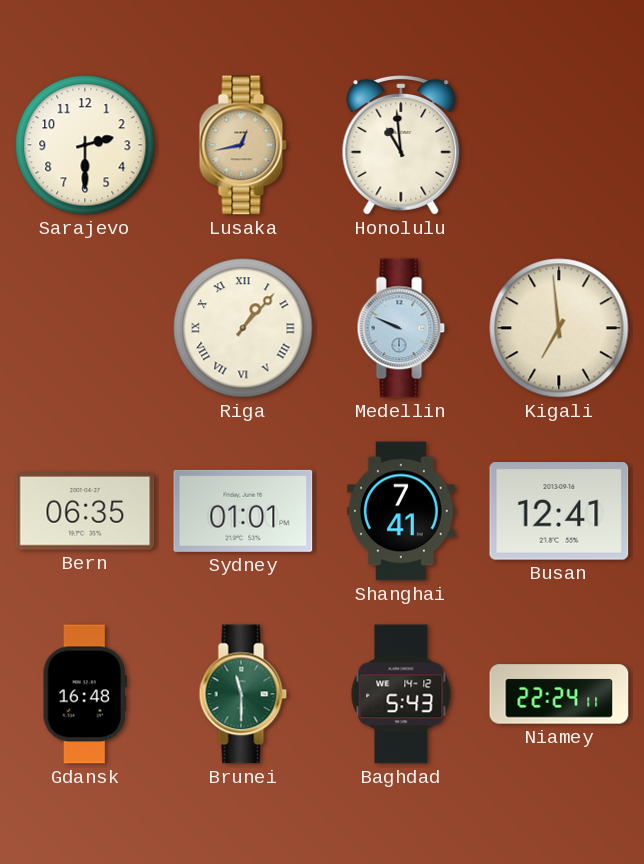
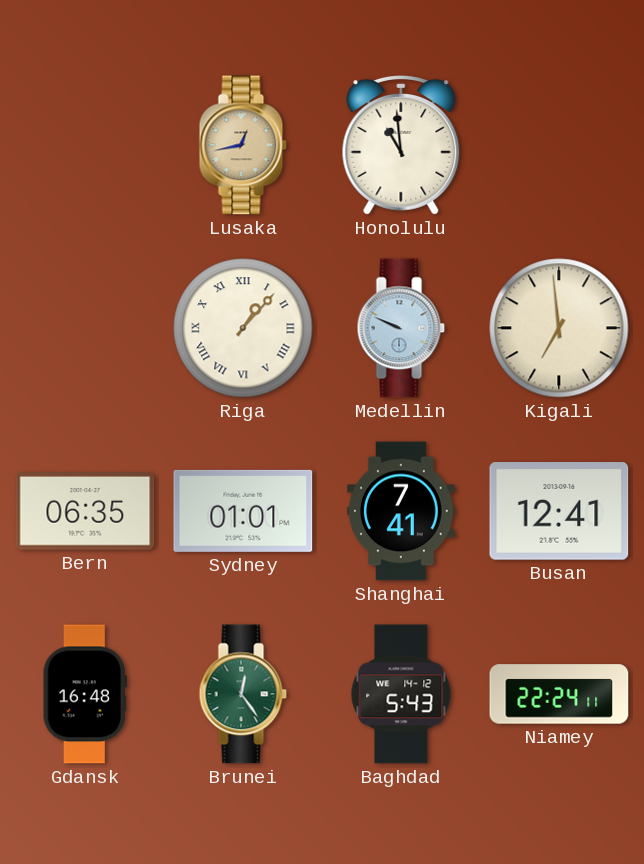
Sarajevo: 2:30 -> none
Brunei: 11:30 -> 12:24
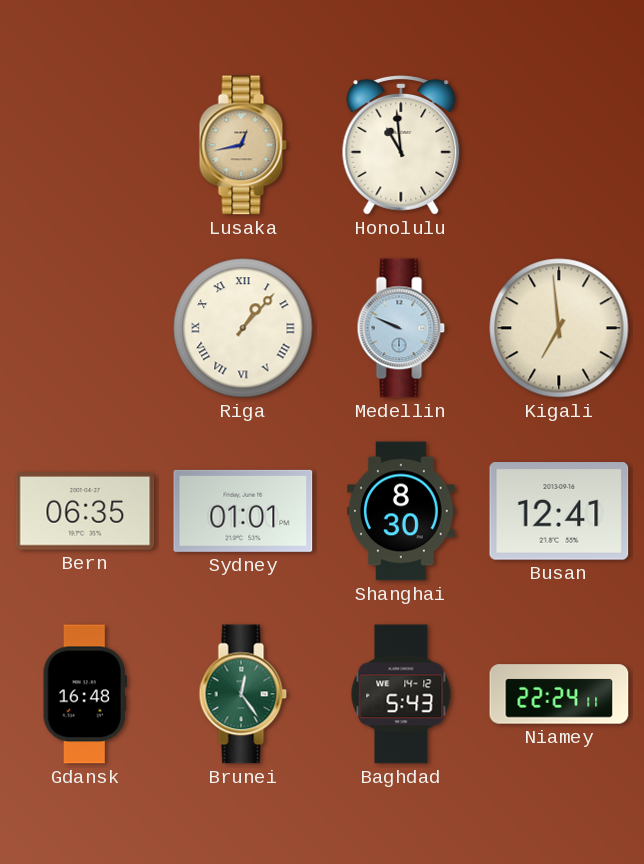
Shanghai: 7:41 -> 8:30
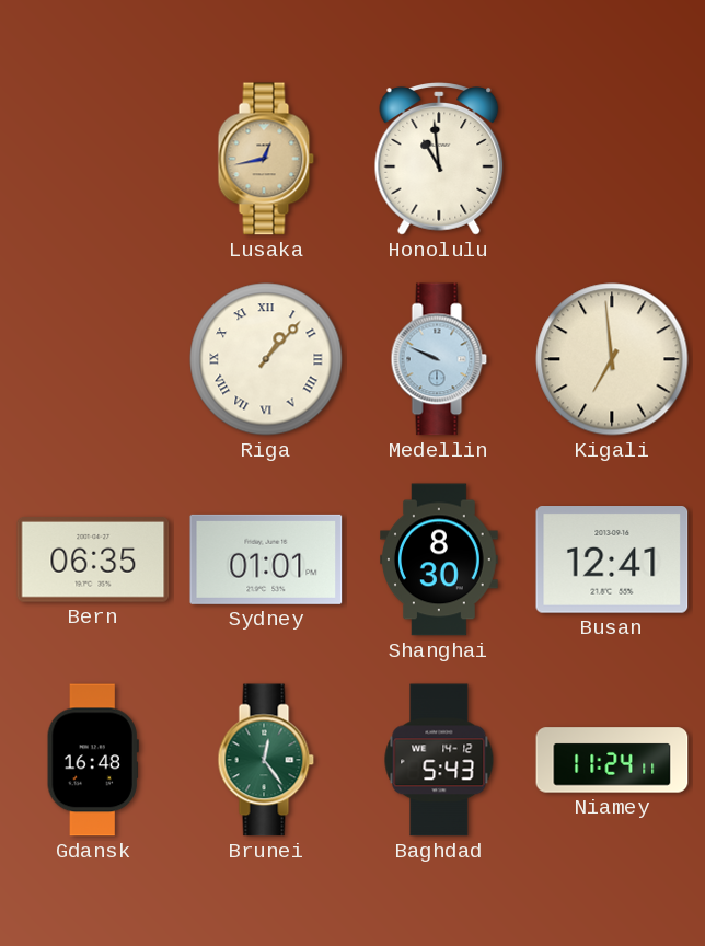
Niamey: 22:24 -> 11:24
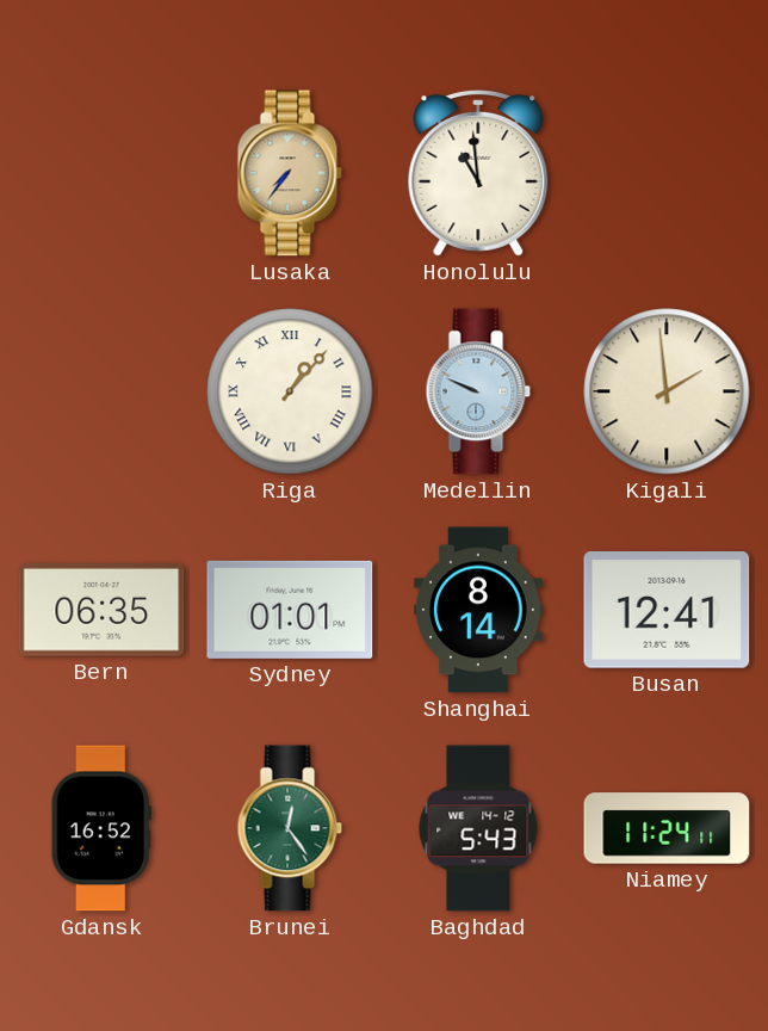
Lusaka: 12:43 -> 7:36
Kigali: 6:59 -> 1:59
Shanghai: 8:30 -> 8:14
Gdansk: 16:48 -> 16:52
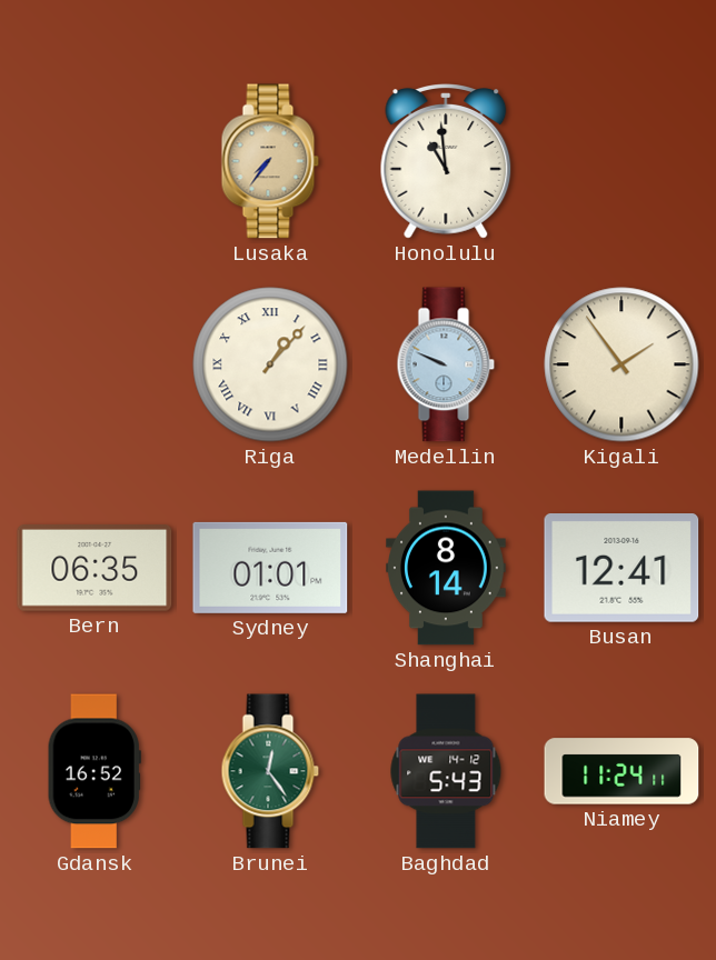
Kigali: 1:59 -> 1:54
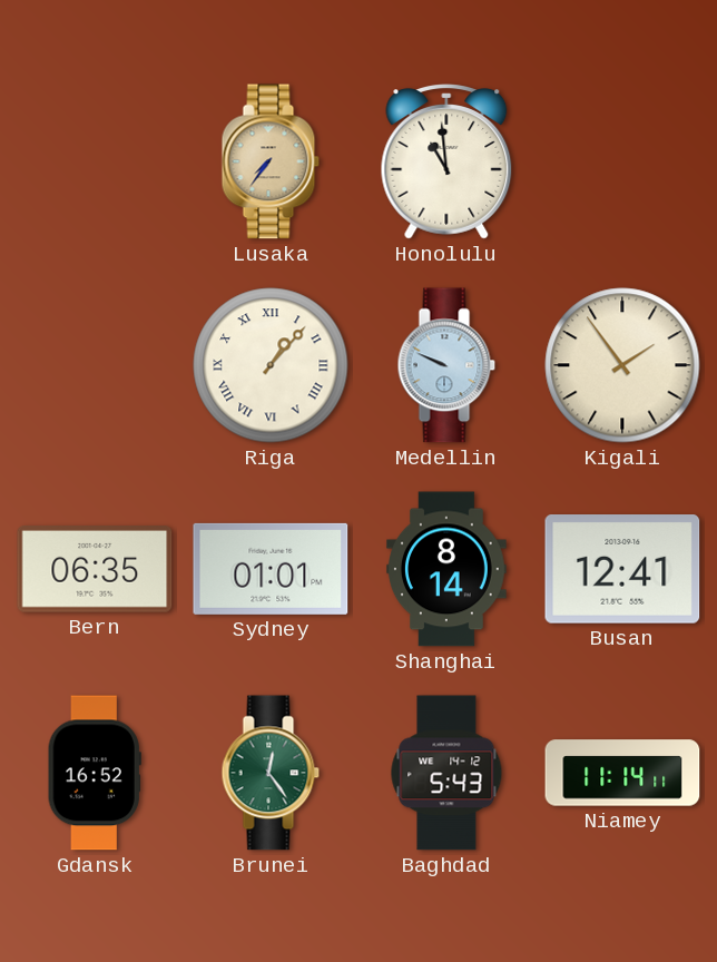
Niamey: 11:24 -> 11:14
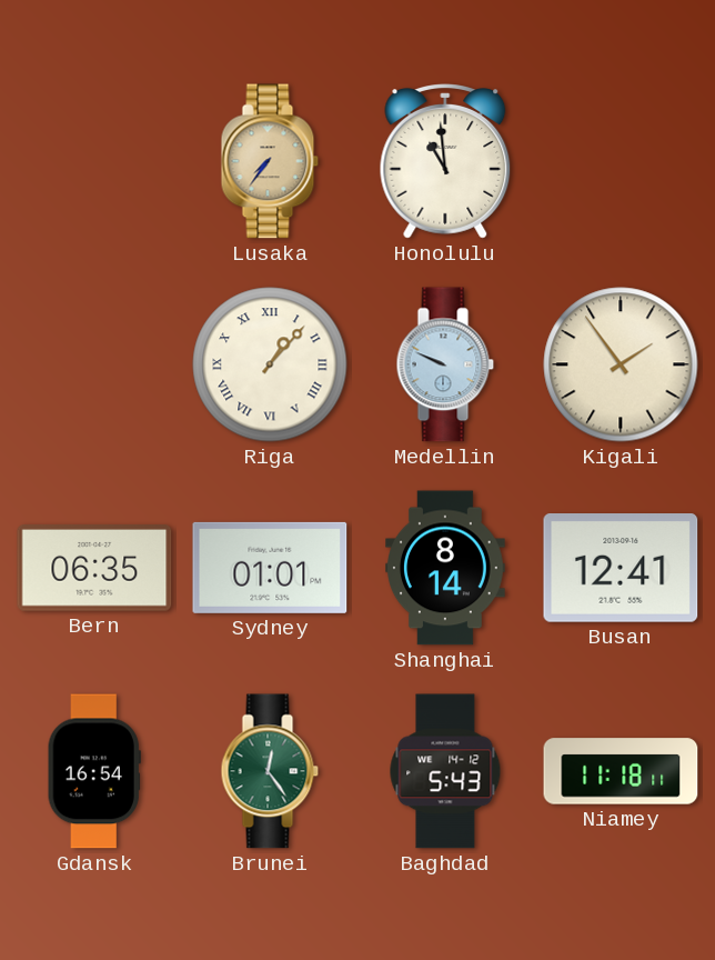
Gdansk: 16:52 -> 16:54
Niamey: 11:14 -> 11:18
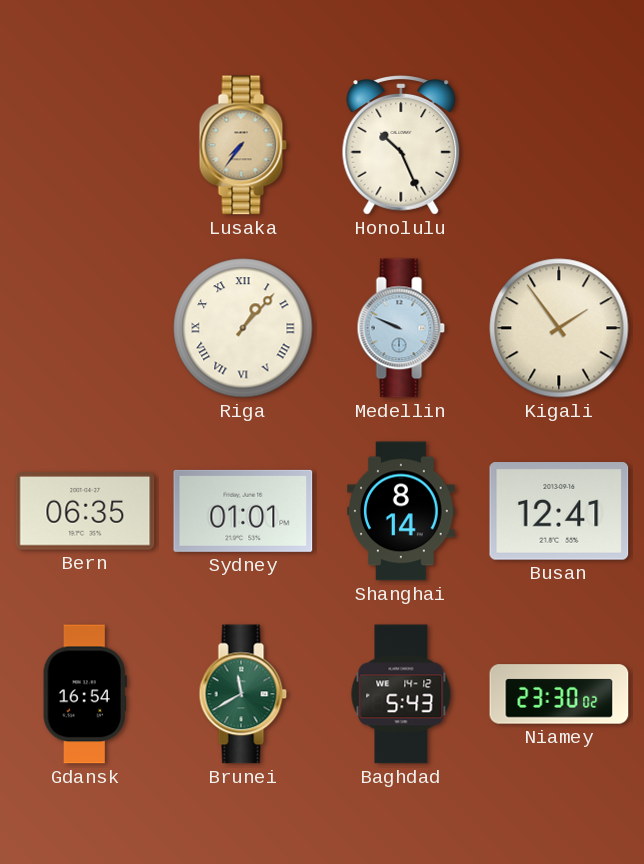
Honolulu: 10:59 -> 10:26
Brunei: 12:24 -> 11:40
Niamey: 11:18 -> 23:30
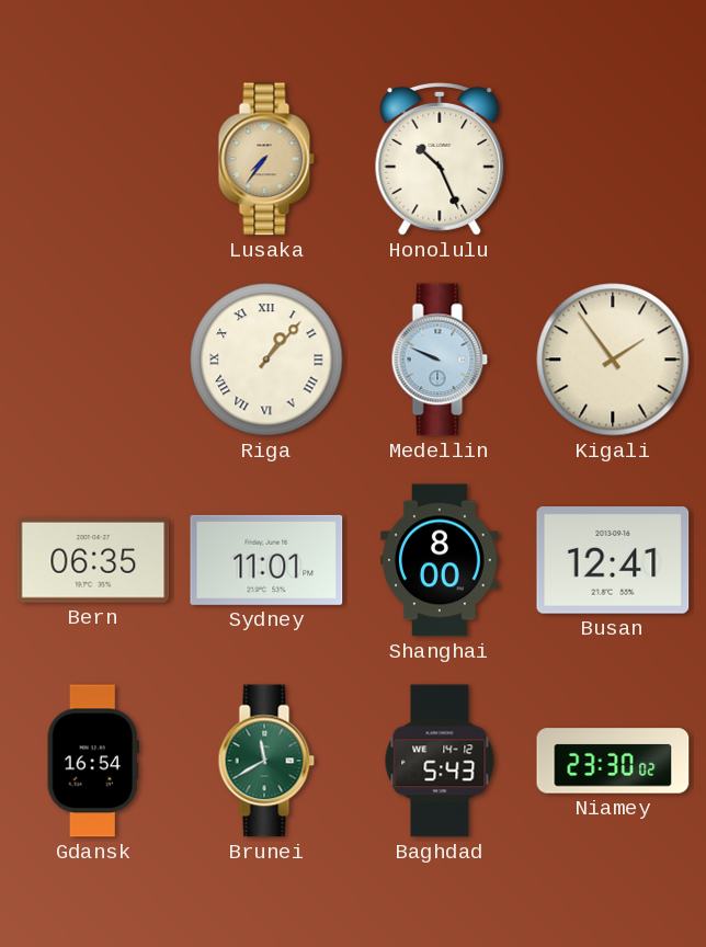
Sydney: 01:01 -> 11:01
Shanghai: 8:14 -> 8:00
